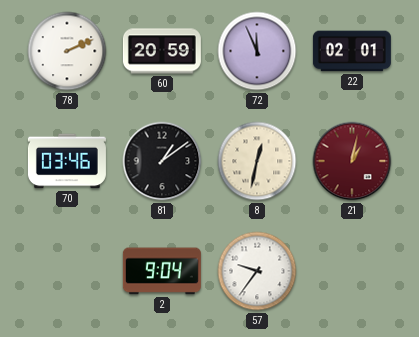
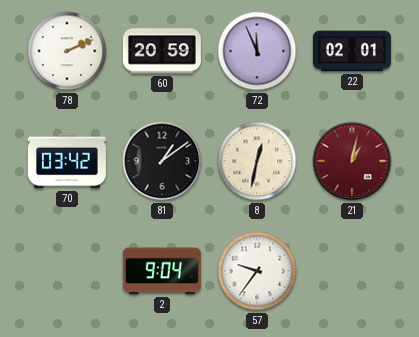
70: 03:46 -> 03:42
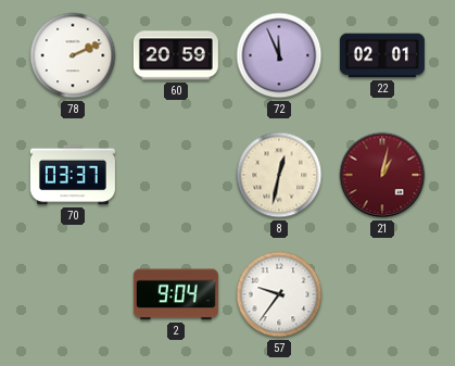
70: 03:42 -> 03:37
81: 1:09 -> none
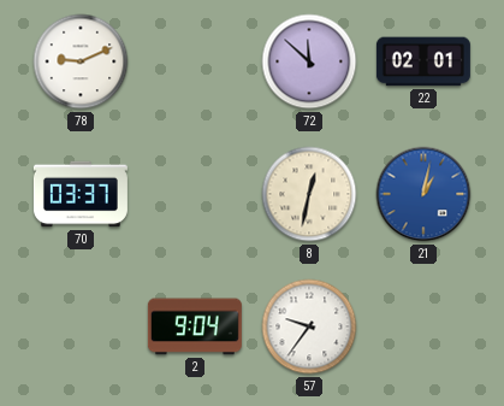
78: 2:11 -> 9:11
60: 20:59 -> none
72: 11:56 -> 11:52
21 dial: burgundy -> blue
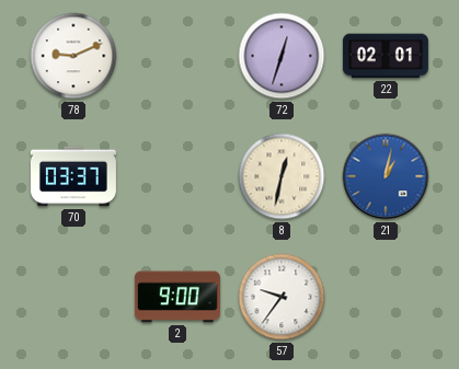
72: 11:52 -> 12:33
2: 9:04 -> 9:00
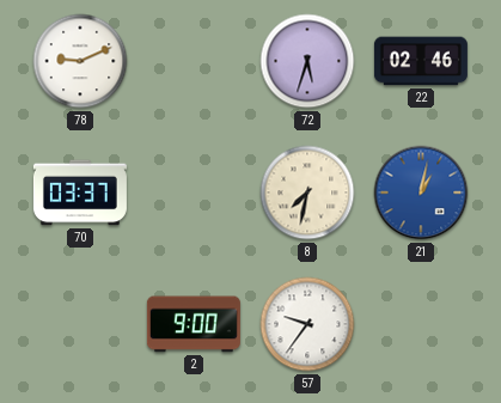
72: 12:33 -> 5:33
22: 02:01 -> 02:46
8: 12:32 -> 7:32
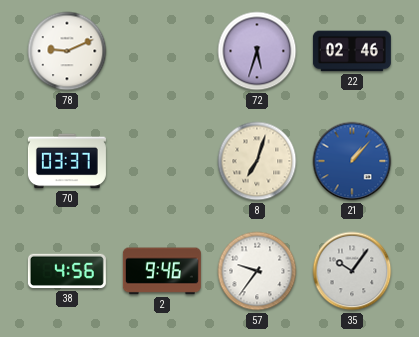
8: 7:32 -> 7:03
21: 1:02 -> 1:07
38: none -> 4:56
2: 9:00 -> 9:46
35: none -> 10:06
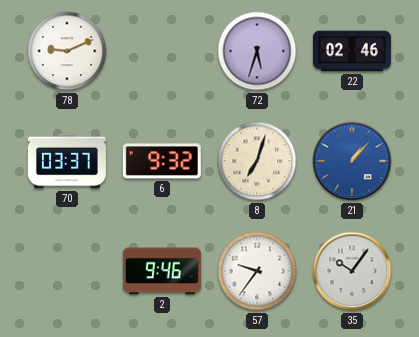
6: none -> 9:32
38: 4:56 -> none
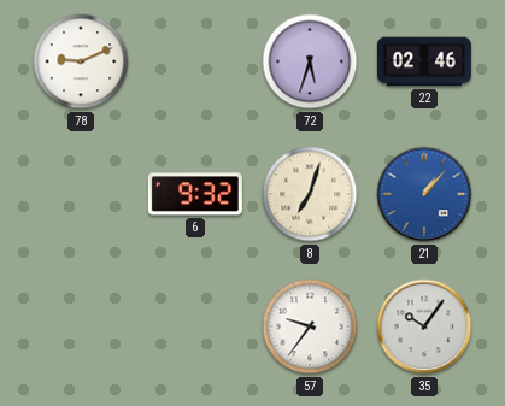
70: 03:37 -> none
2: 9:46 -> none
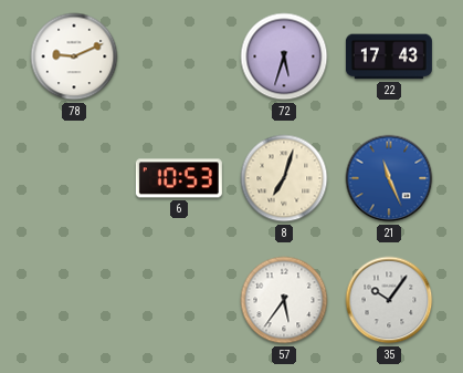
22: 02:46 -> 17:43
6: 9:32 -> 10:53
21: 1:07 -> 11:26
57: 9:36 -> 5:36
